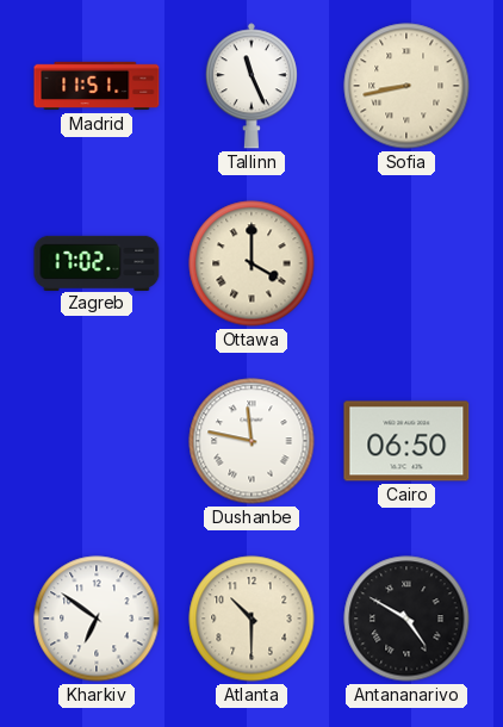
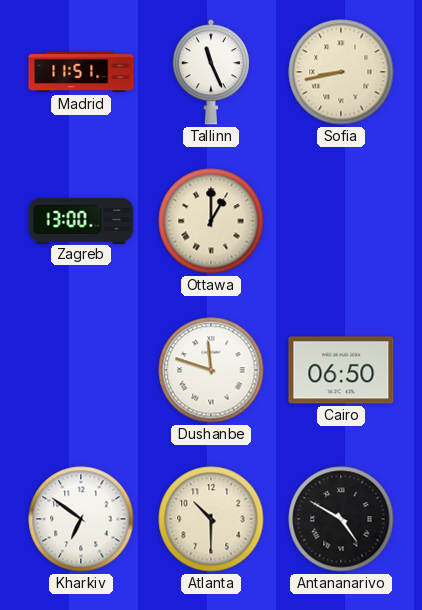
Zagreb: 17:02 -> 13:00
Ottawa: 4:00 -> 1:00
Dushanbe: 11:47 -> 11:48
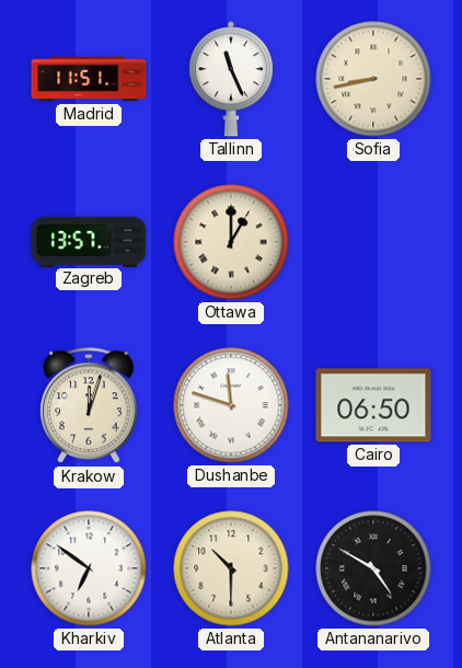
Zagreb: 13:00 -> 13:57
Krakow: none -> 12:03
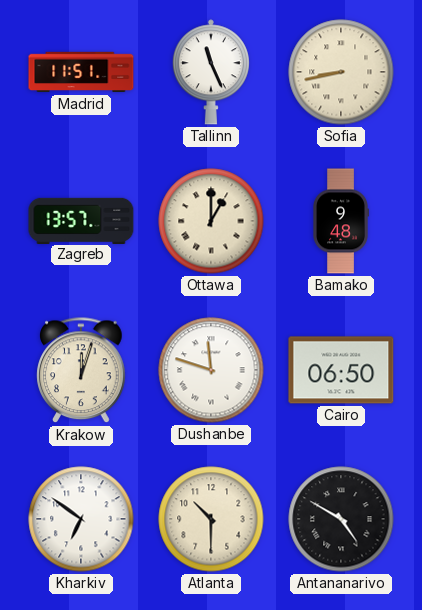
Bamako: none -> 9:48
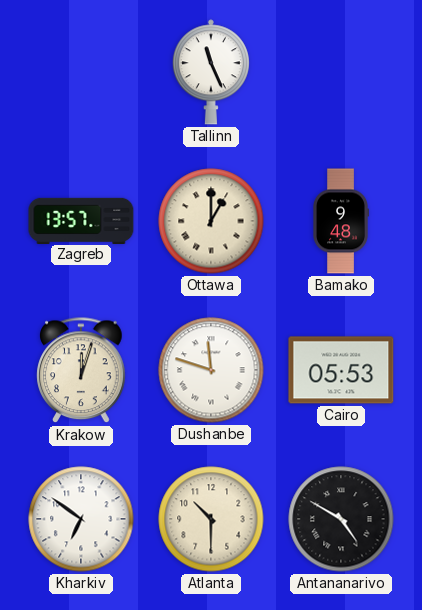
Madrid: 11:51 -> none
Sofia: 8:43 -> none
Cairo: 06:50 -> 05:53
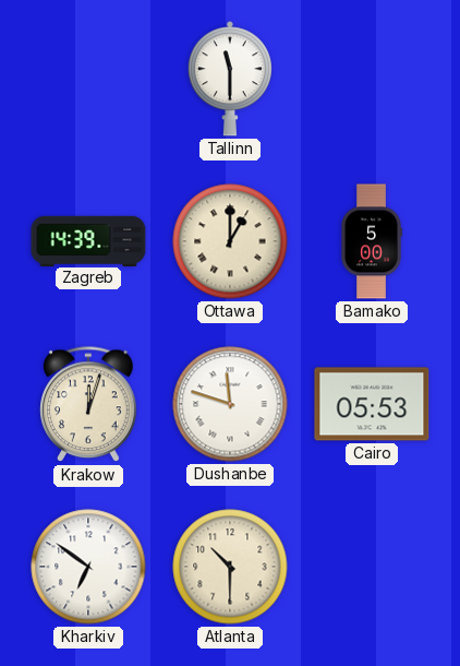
Tallinn: 11:26 -> 11:30
Zagreb: 13:57 -> 14:39
Bamako: 9:48 -> 5:00
Antananarivo: 4:50 -> none
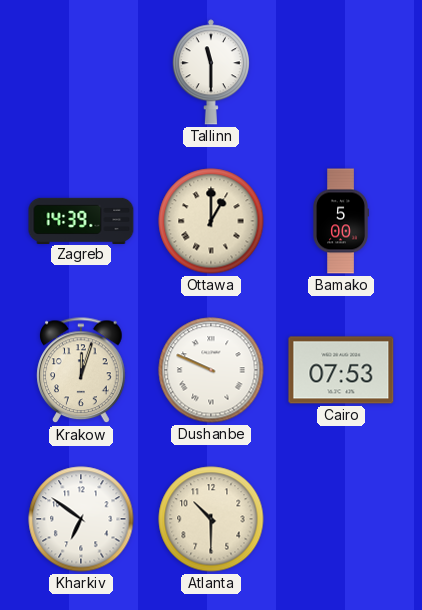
Dushanbe: 11:48 -> 9:49
Cairo: 05:53 -> 07:53
